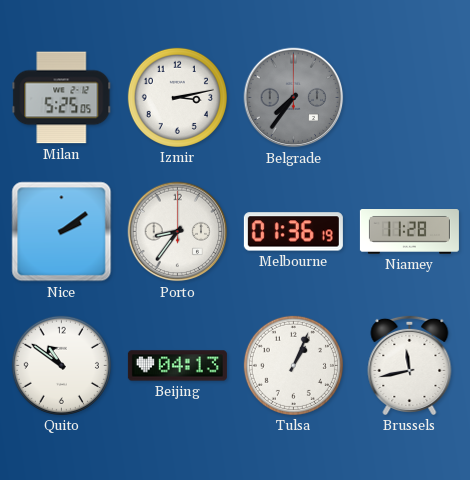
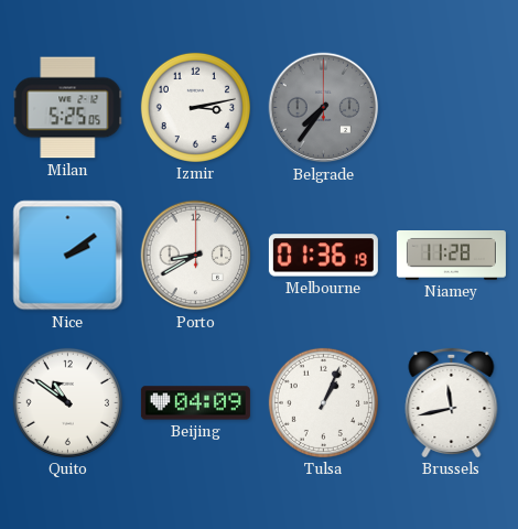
Porto: 8:36 -> 8:40
Beijing: 04:13 -> 04:09
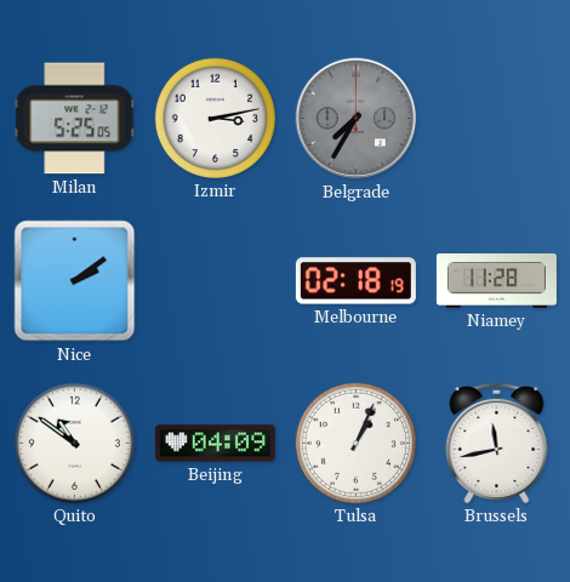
Belgrade: 7:36 -> 7:35
Porto: 8:40 -> none
Melbourne: 01:36 -> 02:18
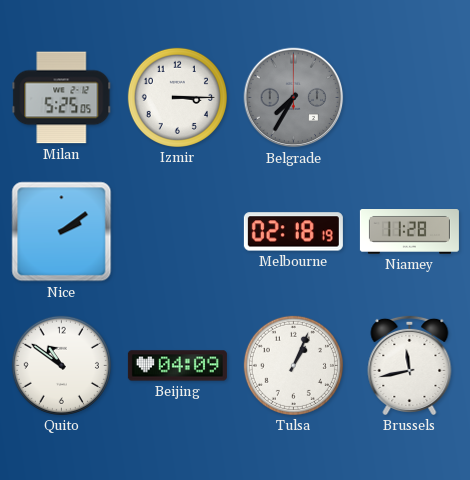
Izmir: 3:13 -> 3:15
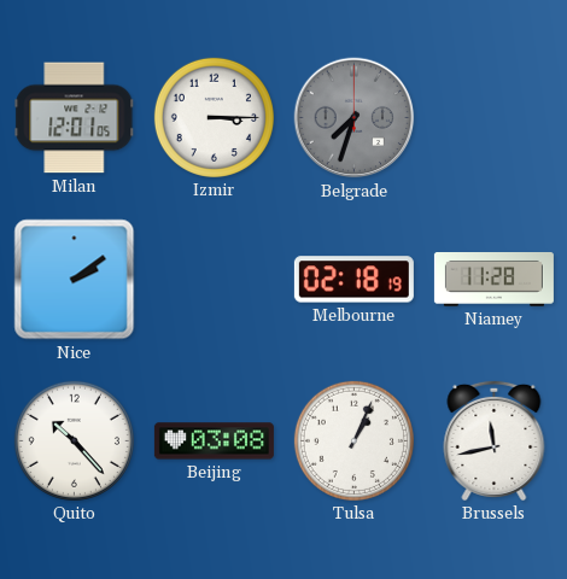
Milan: 5:25 -> 12:01
Belgrade: 7:35 -> 7:33
Quito: 10:51 -> 10:23
Beijing: 04:09 -> 03:08
